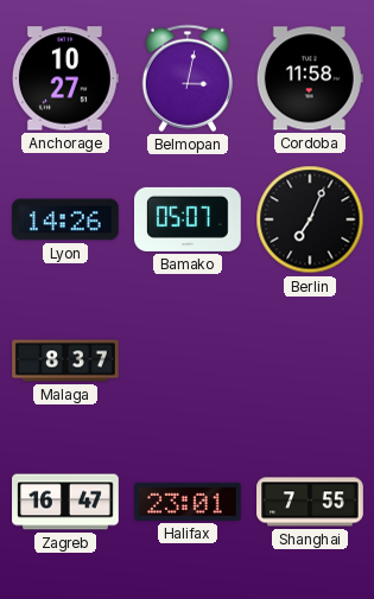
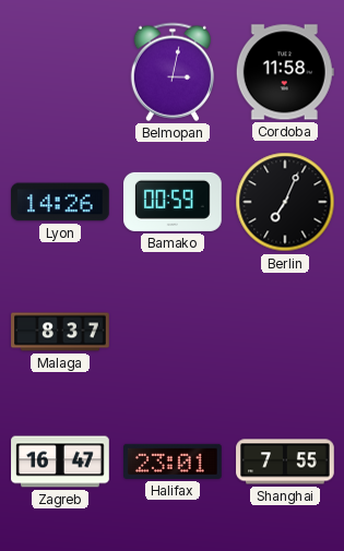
Anchorage: 10:27 -> none
Bamako: 05:07 -> 00:59
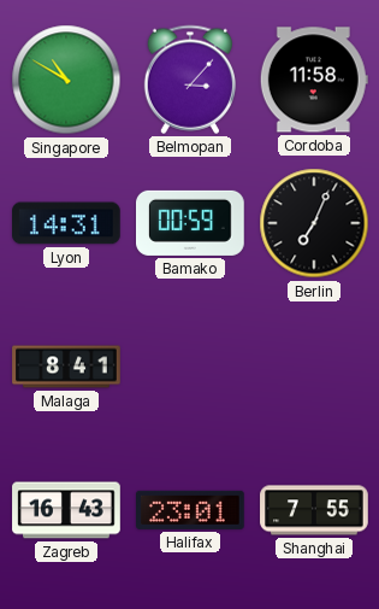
Singapore: none -> 10:50
Belmopan: 3:02 -> 3:07
Lyon: 14:26 -> 14:31
Malaga: 8:37 -> 8:41
Zagreb: 16:47 -> 16:43
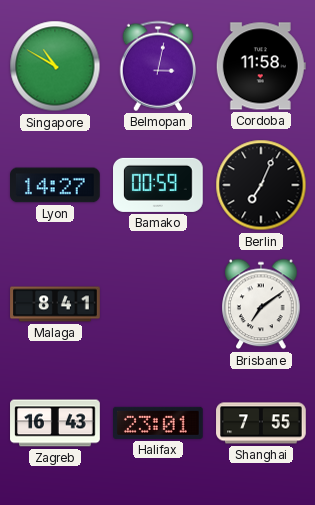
Belmopan: 3:07 -> 3:02
Lyon: 14:31 -> 14:27
Brisbane: none -> 7:09
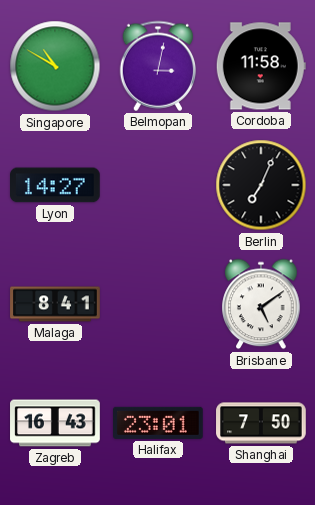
Bamako: 00:59 -> none
Brisbane: 7:09 -> 5:09
Shanghai: 7:55 -> 7:50
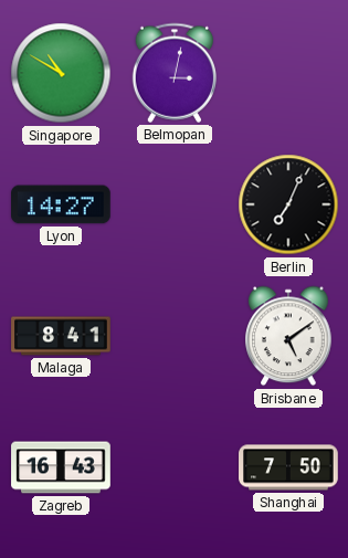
Cordoba: 11:58 -> none
Halifax: 23:01 -> none
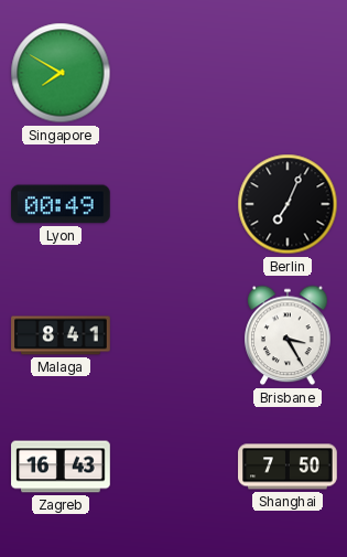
Singapore: 10:50 -> 7:50
Belmopan: 3:02 -> none
Lyon: 14:27 -> 00:49
Brisbane: 5:09 -> 3:25
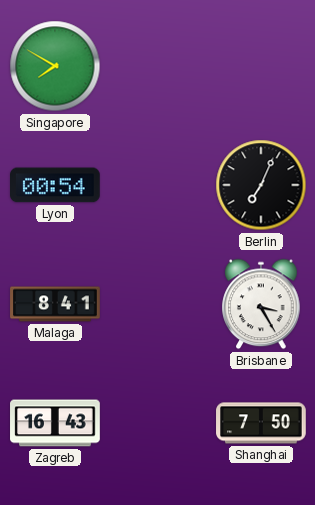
Lyon: 00:49 -> 00:54
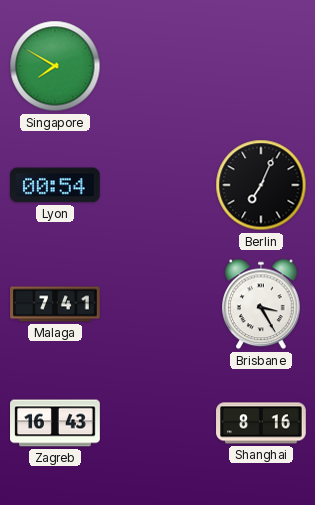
Malaga: 8:41 -> 7:41
Shanghai: 7:50 -> 8:16
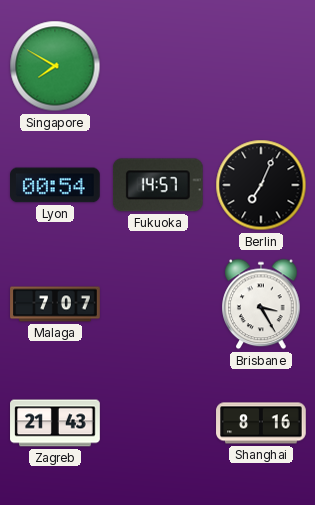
Fukuoka: none -> 14:57
Malaga: 7:41 -> 7:07
Zagreb: 16:43 -> 21:43
